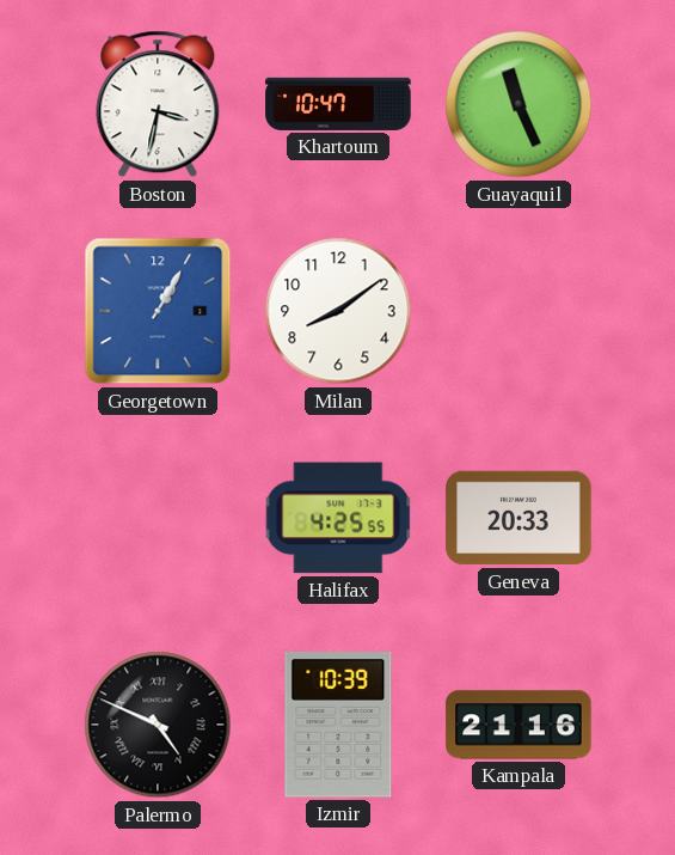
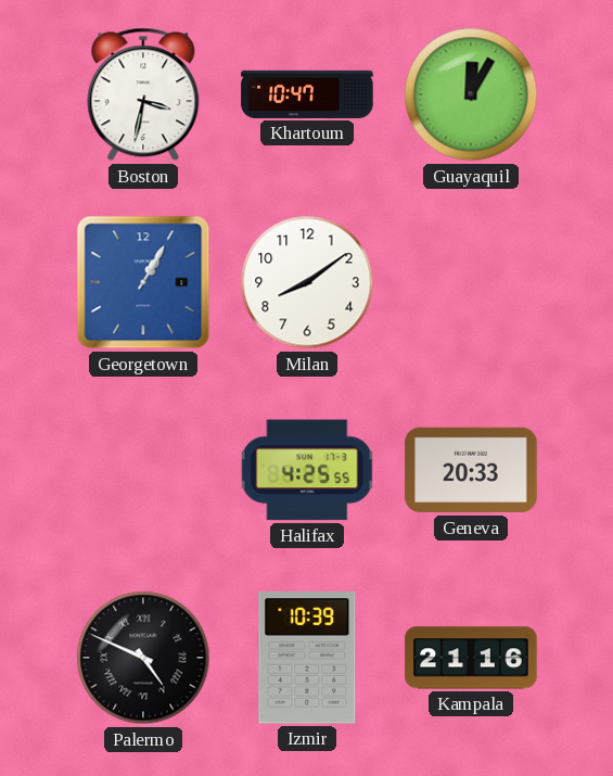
Guayaquil: 11:26 -> 12:05
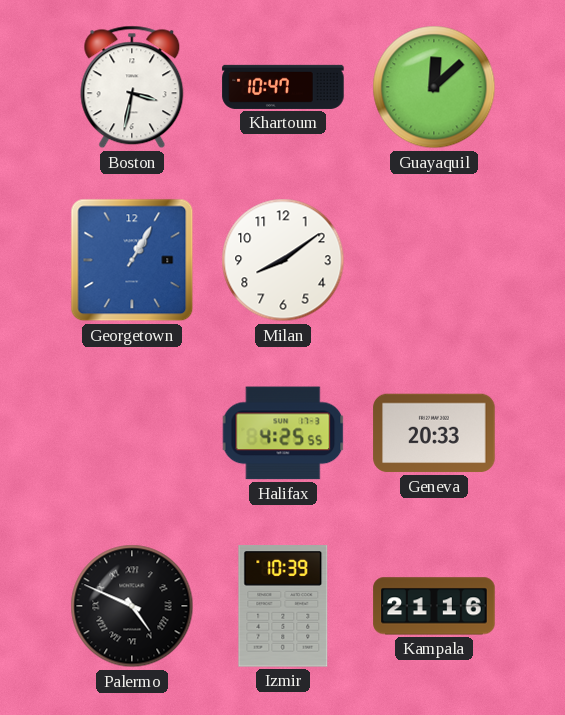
Guayaquil: 12:05 -> 12:08
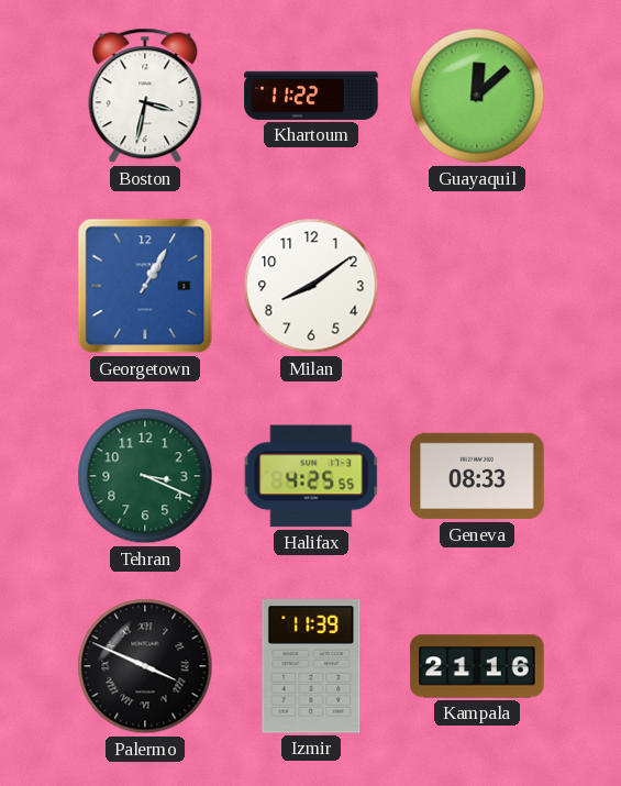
Khartoum: 10:47 -> 11:22
Tehran: none -> 3:19
Geneva: 20:33 -> 08:33
Palermo: 4:49 -> 3:49
Izmir: 10:39 -> 11:39
